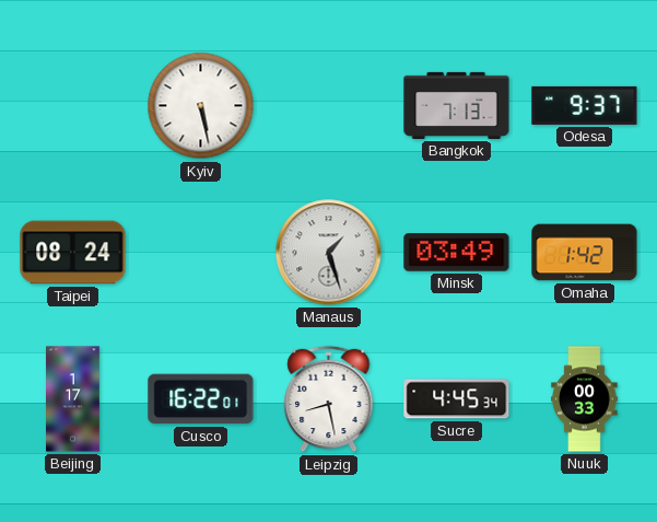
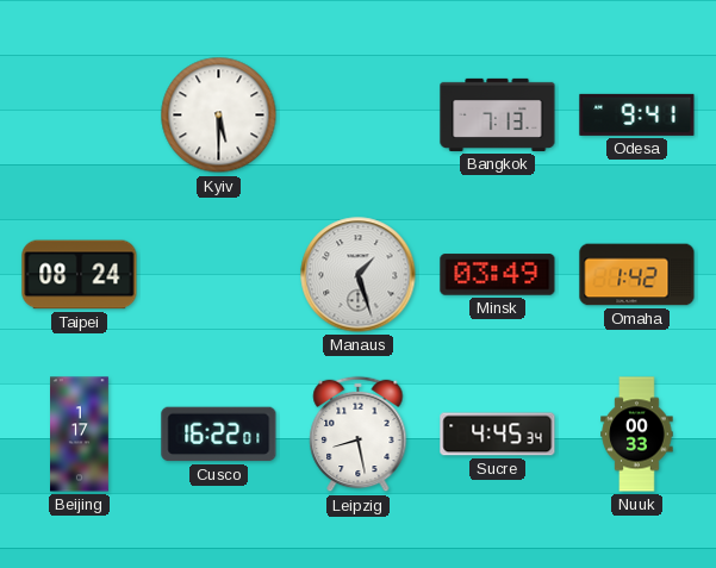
Kyiv: 5:28 -> 5:30
Odesa: 9:37 -> 9:41
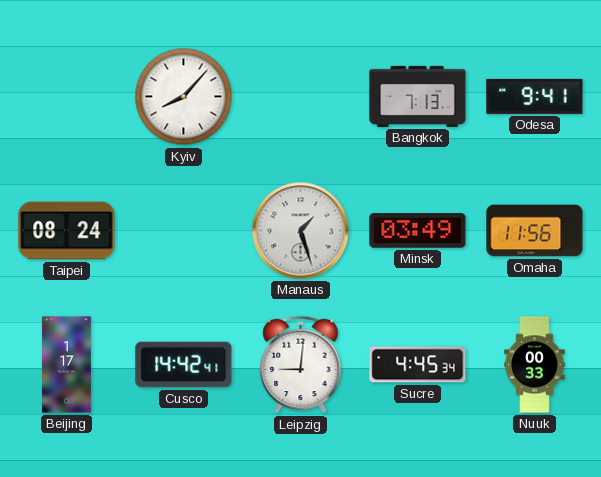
Kyiv: 5:30 -> 8:07
Omaha: 1:42 -> 11:56
Cusco: 16:22 -> 14:42
Leipzig: 8:28 -> 9:01
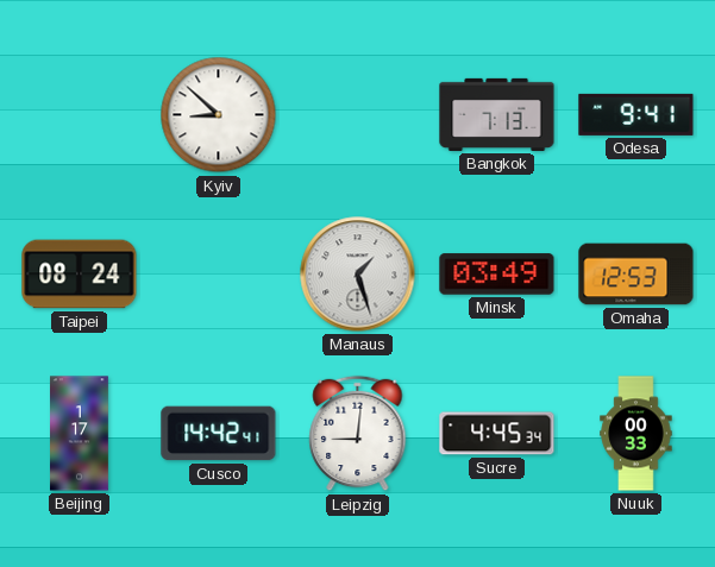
Kyiv: 8:07 -> 8:52
Omaha: 11:56 -> 12:53
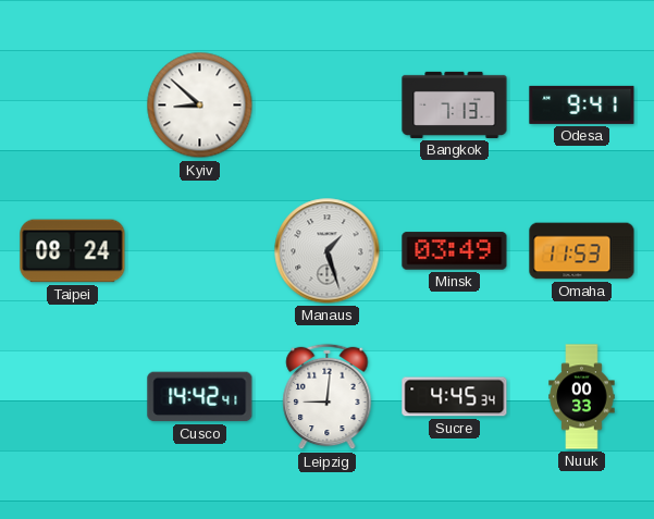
Omaha: 12:53 -> 11:53
Beijing: 1:17 -> none
